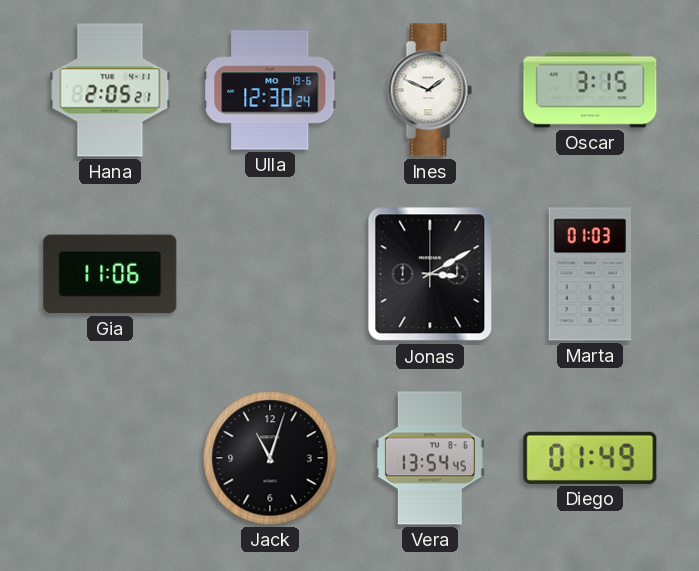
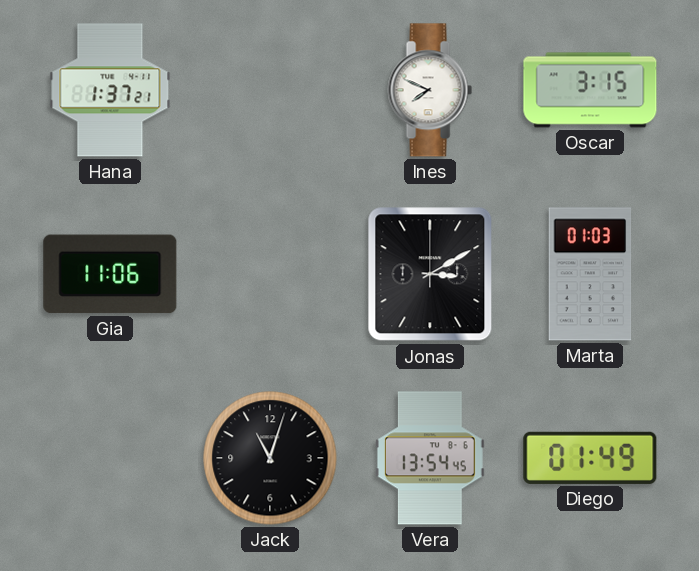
Hana: 2:05 -> 1:37
Ulla: 12:30 -> none
Ines: 1:49 -> 7:49
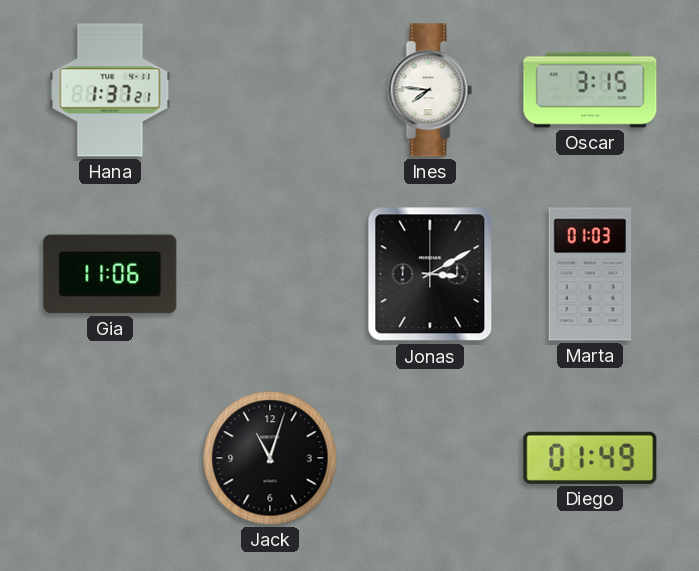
Ines: 7:49 -> 7:46
Vera: 13:54 -> none
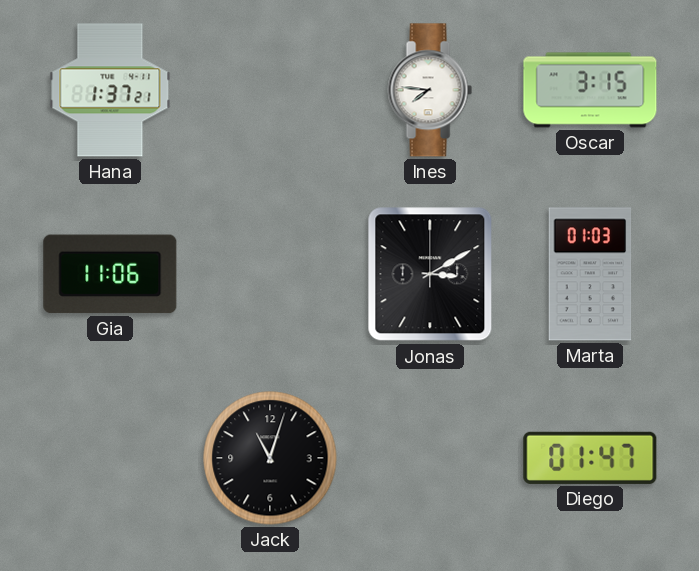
Diego: 01:49 -> 01:47
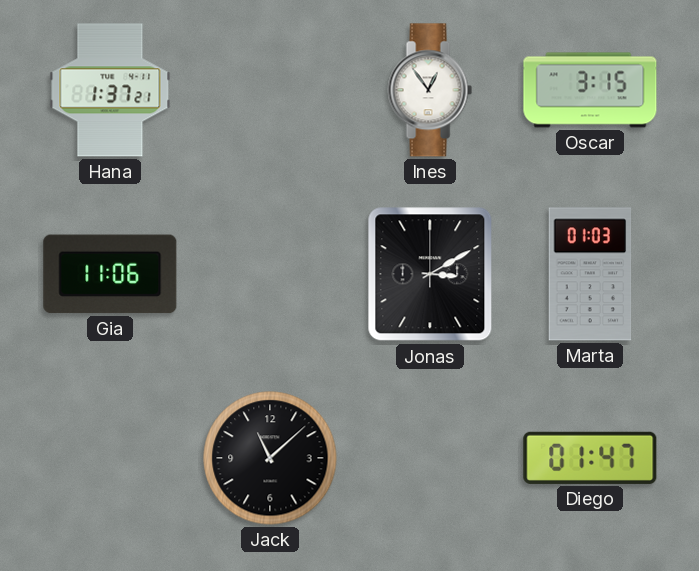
Ines: 7:46 -> 12:54
Jack: 11:03 -> 11:08
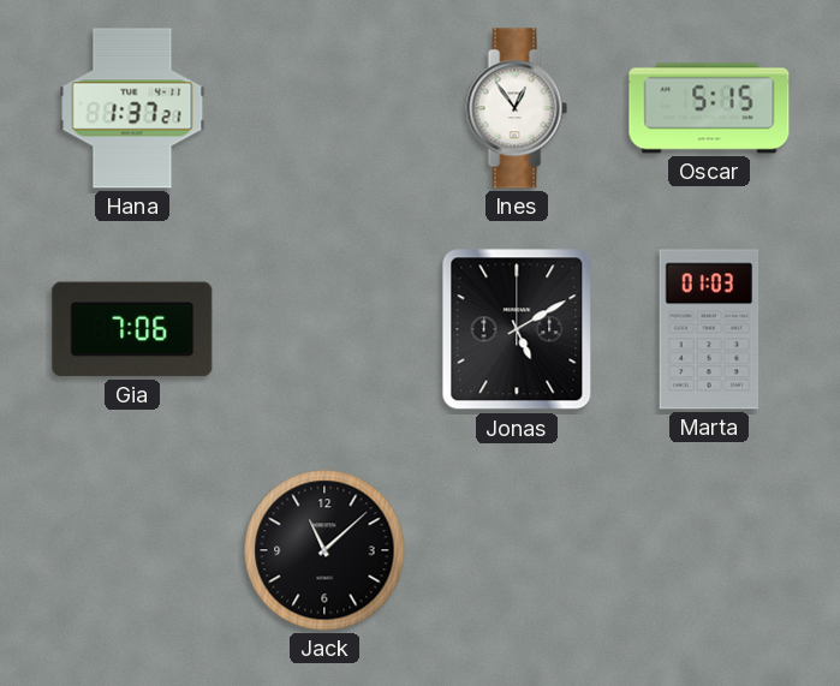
Oscar: 3:15 -> 5:15
Gia: 11:06 -> 7:06
Jonas: 3:10 -> 5:10
Diego: 01:47 -> none
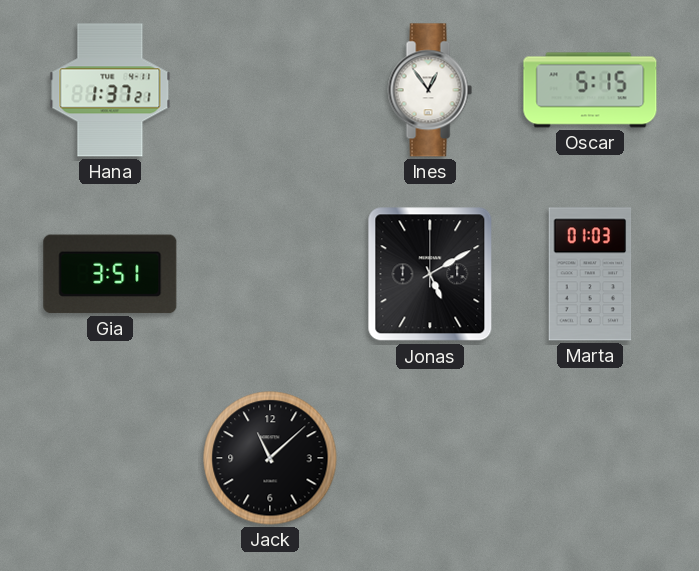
Gia: 7:06 -> 3:51
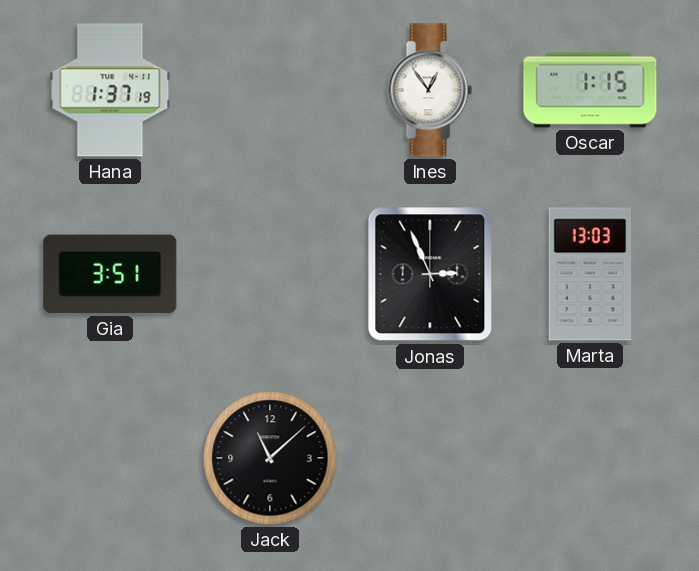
Hana: 1:37:21 -> 1:37:19
Oscar: 5:15 -> 1:15
Jonas: 5:10 -> 2:56
Marta: 01:03 -> 13:03
